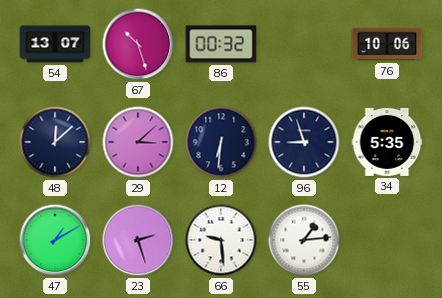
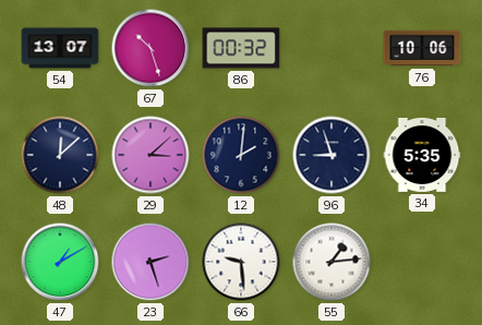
12: 6:31 -> 2:01
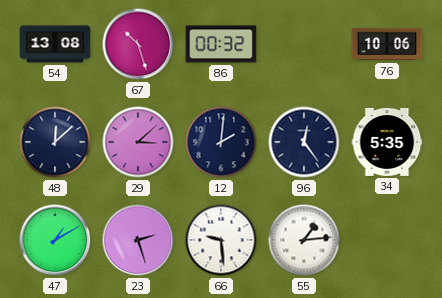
54: 13:07 -> 13:08
96: 8:57 -> 12:24
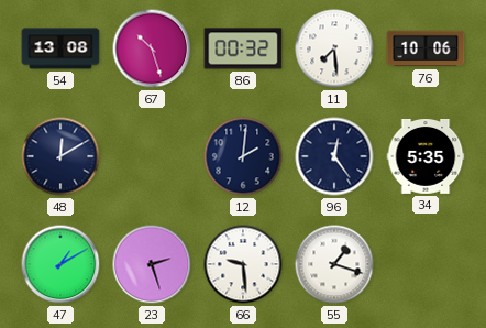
11: none -> 7:29
48: 12:08 -> 12:10
29: 3:08 -> none
55: 1:14 -> 1:18
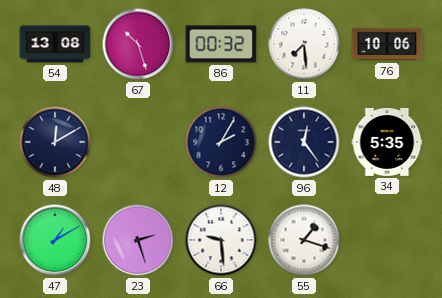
12: 2:01 -> 2:05
